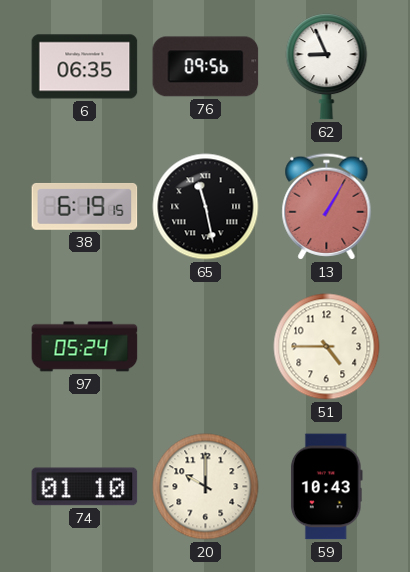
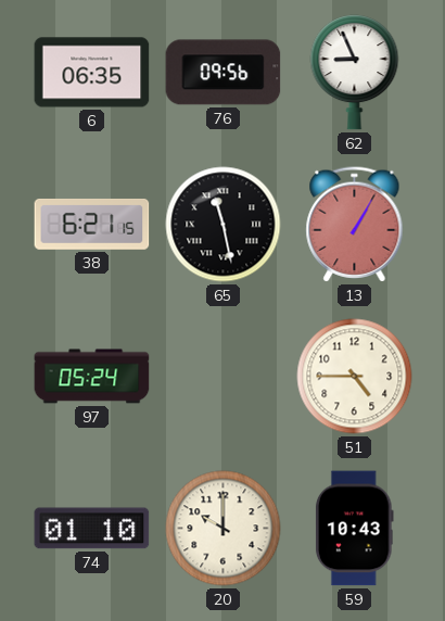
38: 6:19 -> 6:21
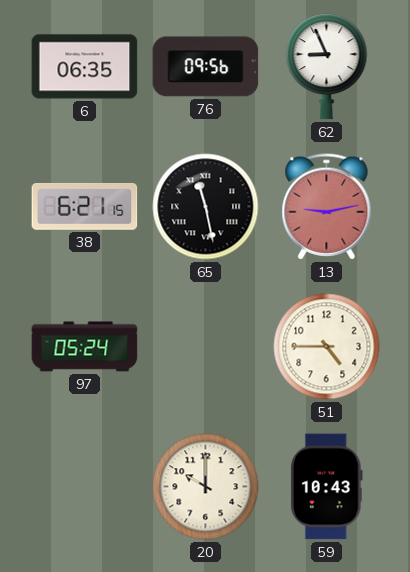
13: 1:05 -> 9:13
74: 01:10 -> none
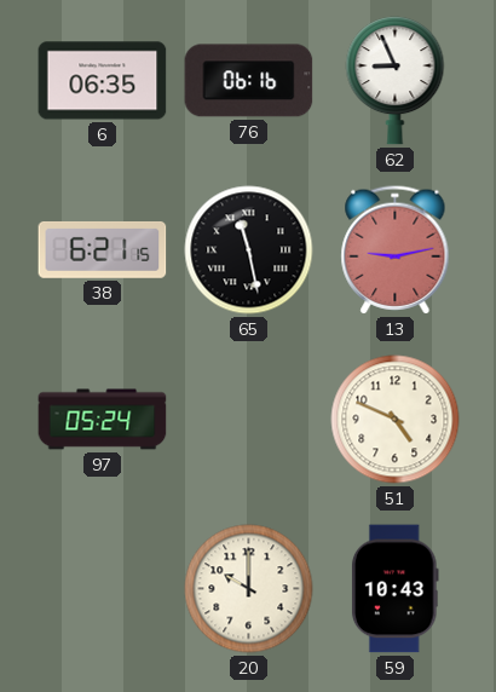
76: 09:56 -> 06:16
51: 4:45 -> 4:49
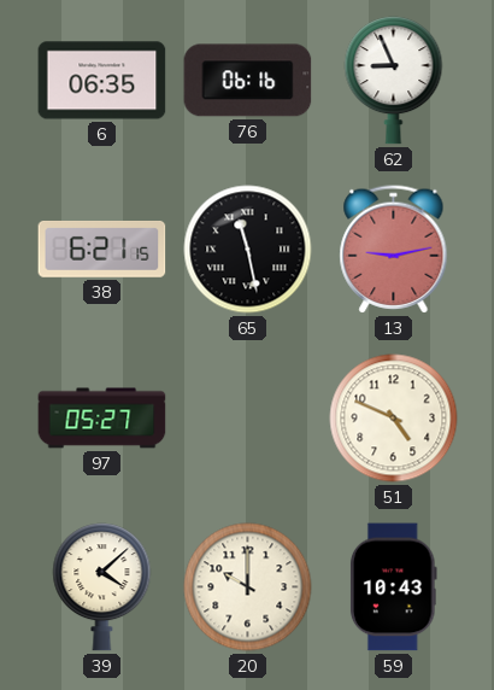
97: 05:24 -> 05:27
39: none -> 4:08
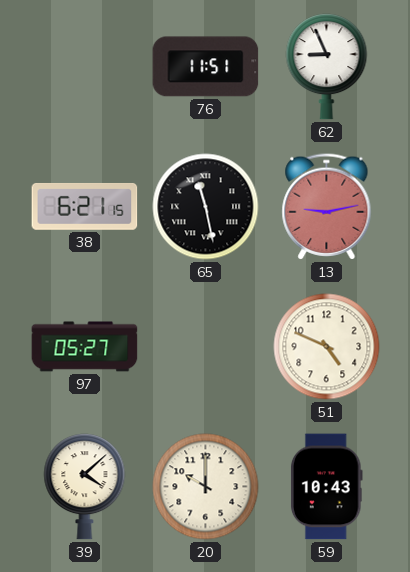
6: 06:35 -> none
76: 06:16 -> 11:51
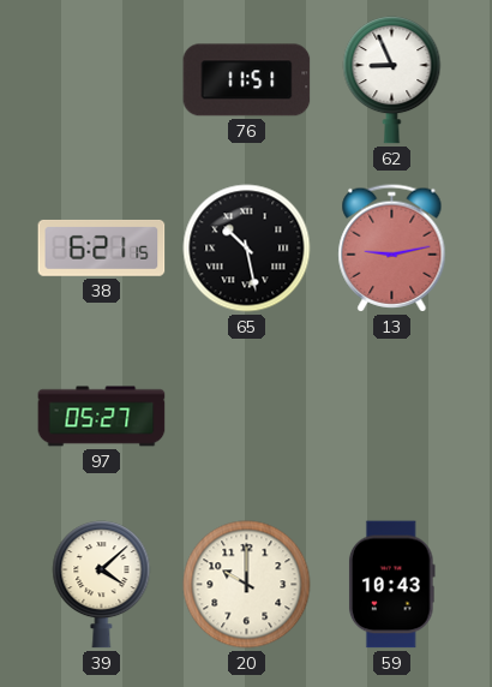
65: 11:28 -> 10:28
51: 4:49 -> none
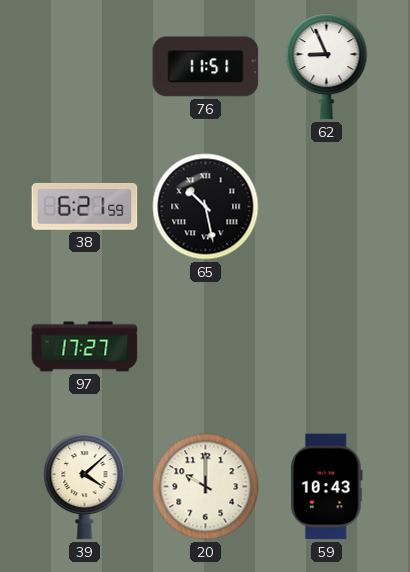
38: 6:21:15 -> 6:21:59
13: 9:13 -> none
97: 05:27 -> 17:27
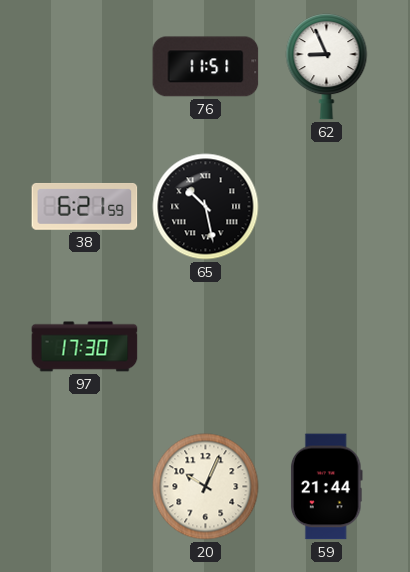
97: 17:27 -> 17:30
39: 4:08 -> none
20: 10:00 -> 10:04
59: 10:43 -> 21:44
